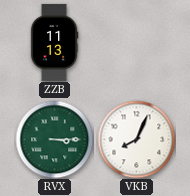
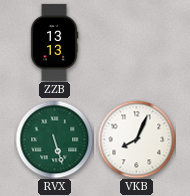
ZZB: 11:13 -> 13:13
RVX: 3:15 -> 5:27
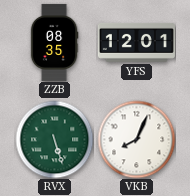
ZZB: 13:13 -> 08:35
YFS: none -> 12:01
